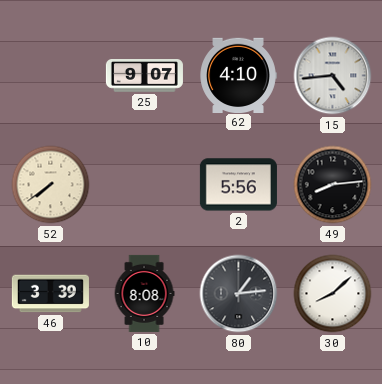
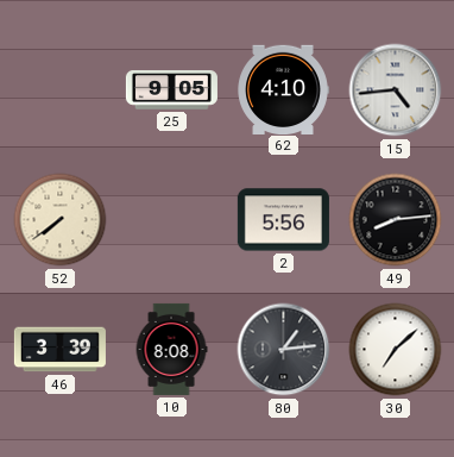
25: 9:07 -> 9:05
30: 8:08 -> 7:08
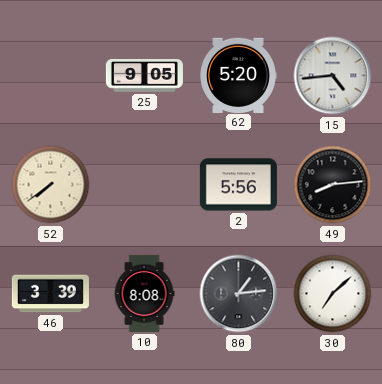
62: 4:10 -> 5:20
